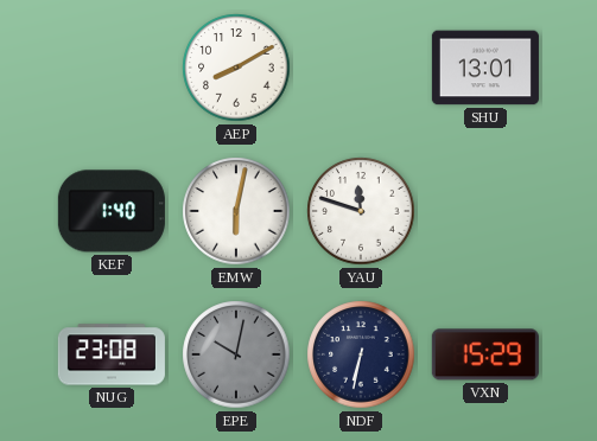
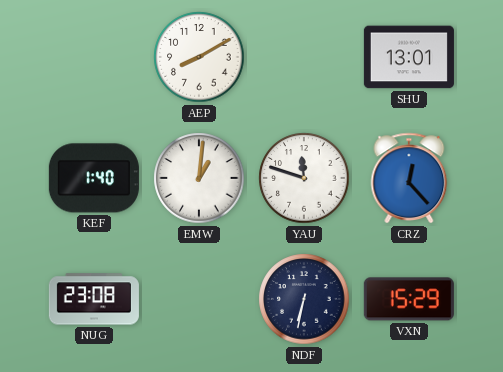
EMW: 6:02 -> 1:01
CRZ: none -> 12:23
EPE: 10:02 -> none
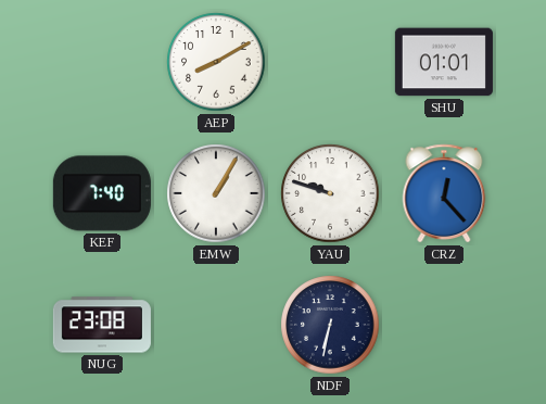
SHU: 13:01 -> 01:01
KEF: 1:40 -> 7:40
EMW: 1:01 -> 1:05
YAU: 11:48 -> 9:48
VXN: 15:29 -> none
